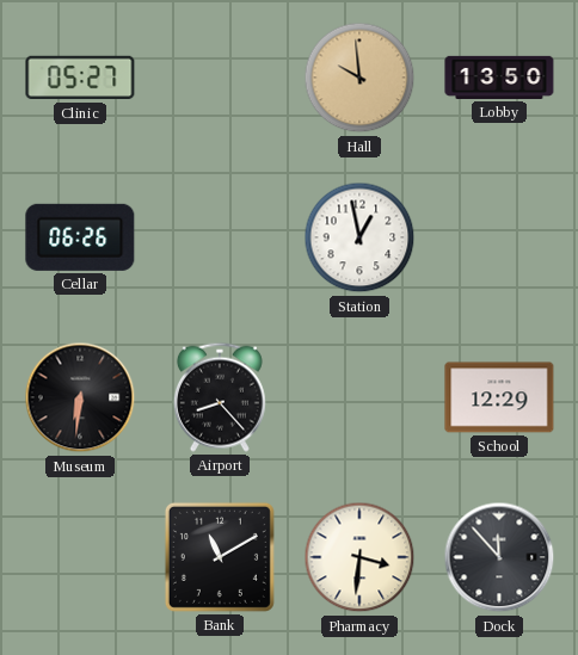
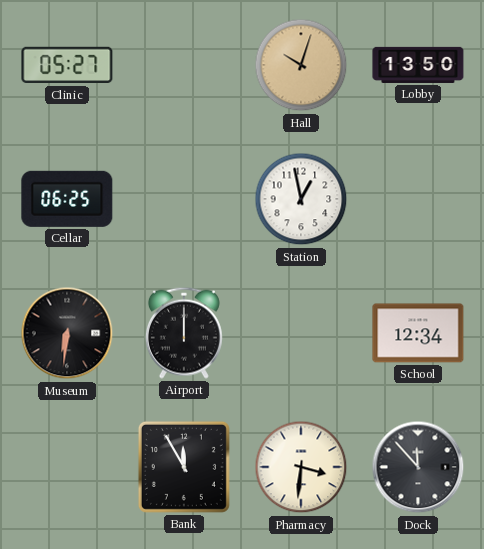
Hall: 9:59 -> 10:03
Cellar: 06:26 -> 06:25
Airport: 8:23 -> 12:00
School: 12:29 -> 12:34
Bank: 11:10 -> 11:55
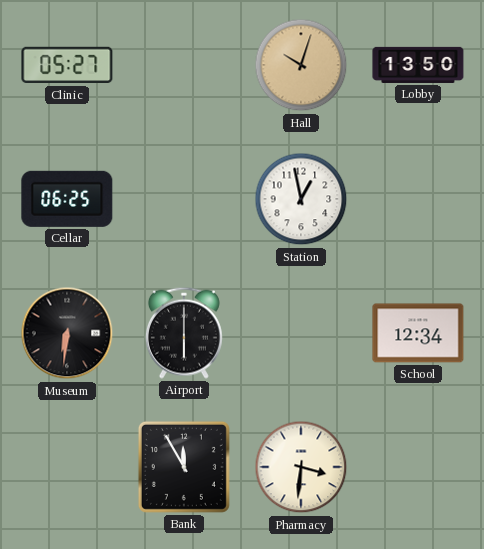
Airport: 12:00 -> 6:00
Dock: 11:53 -> none
